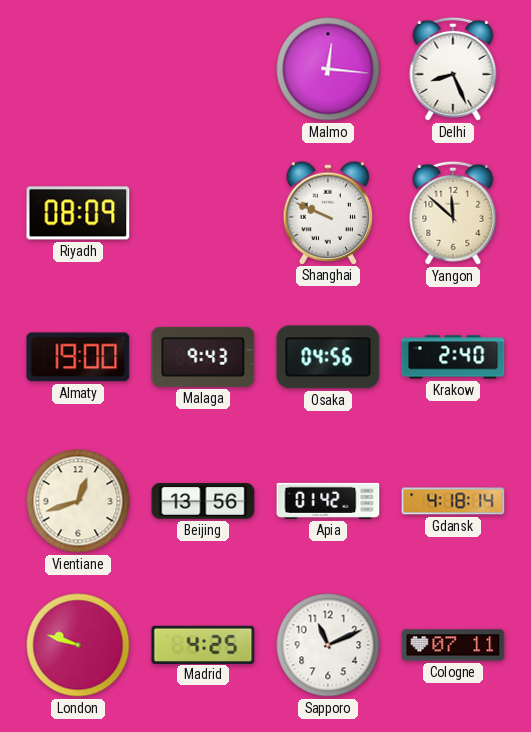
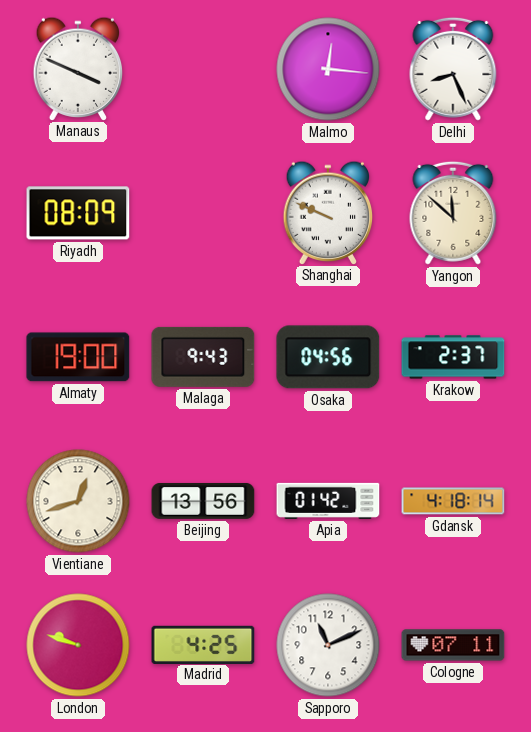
Manaus: none -> 3:49
Krakow: 2:40 -> 2:37
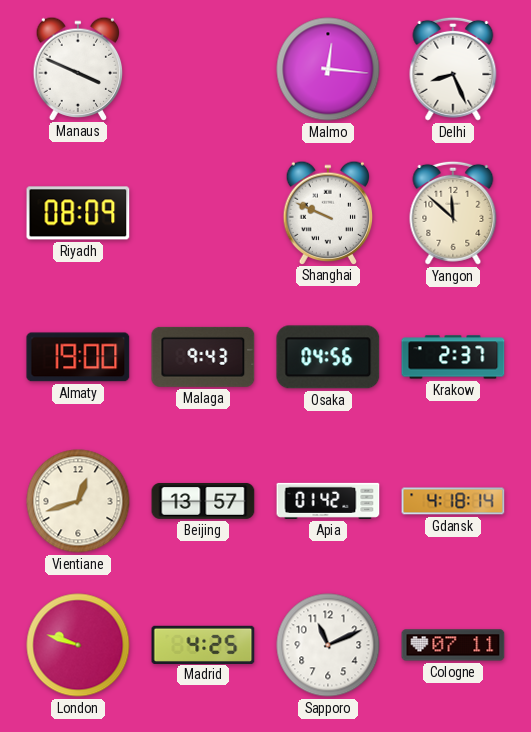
Beijing: 13:56 -> 13:57
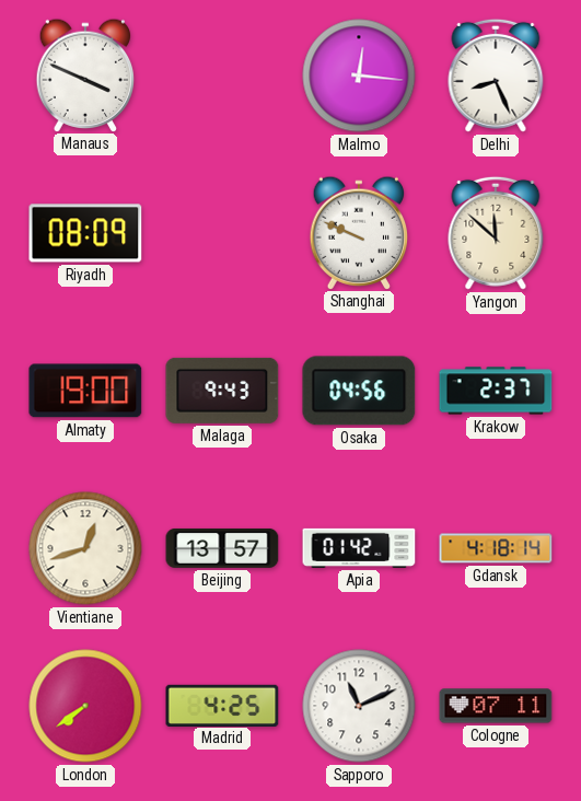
London: 9:48 -> 7:39
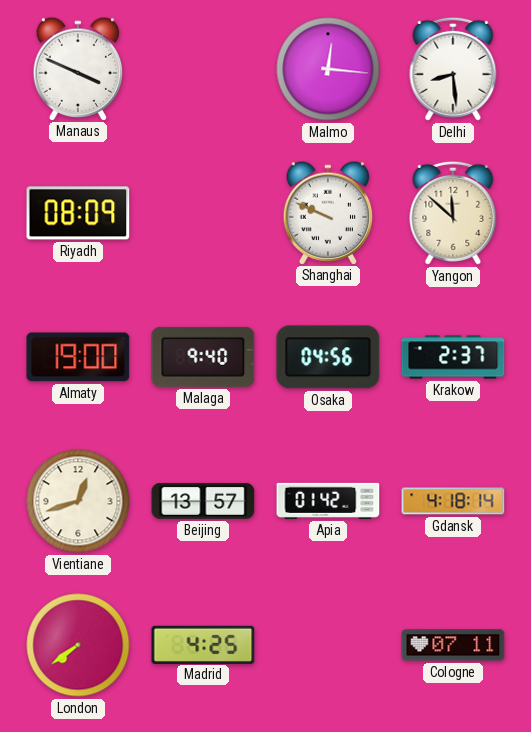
Delhi: 8:26 -> 8:29
Malaga: 9:43 -> 9:40
Sapporo: 11:11 -> none
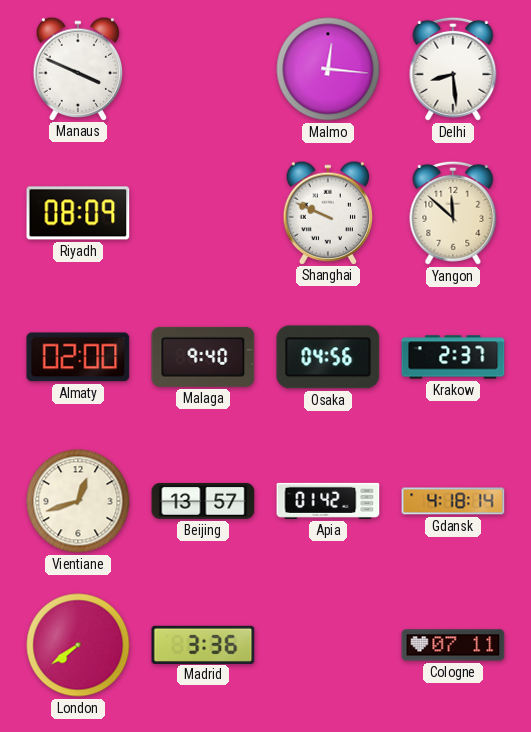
Almaty: 19:00 -> 02:00
Madrid: 4:25 -> 3:36
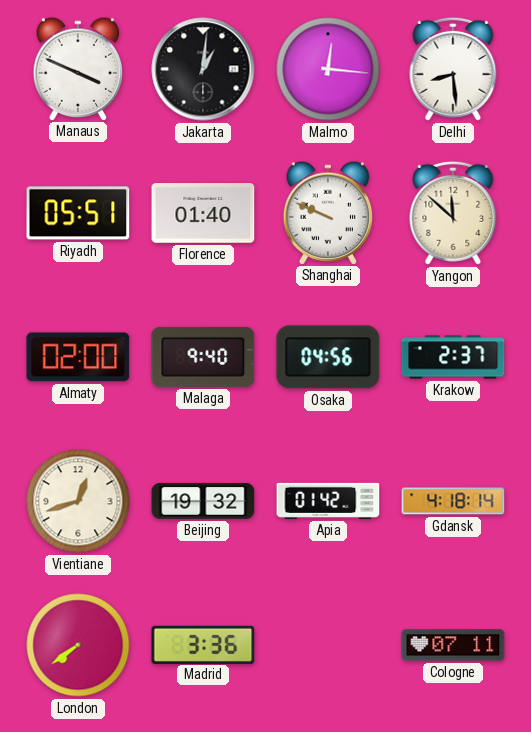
Jakarta: none -> 1:01
Riyadh: 08:09 -> 05:51
Florence: none -> 01:40
Beijing: 13:57 -> 19:32
